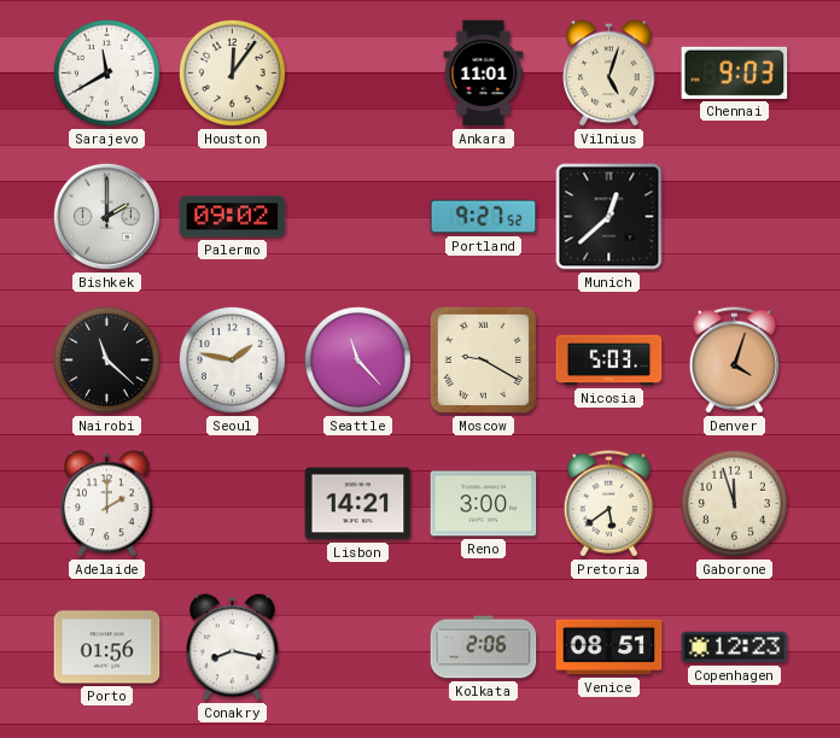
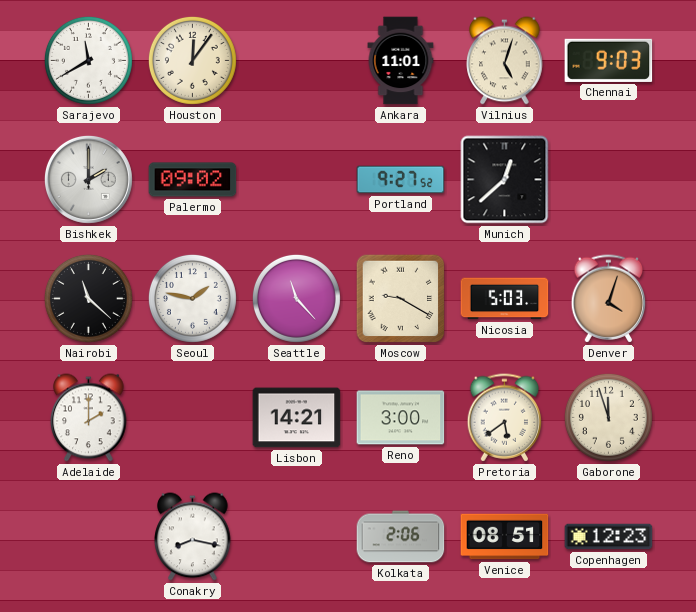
Porto: 01:56 -> none
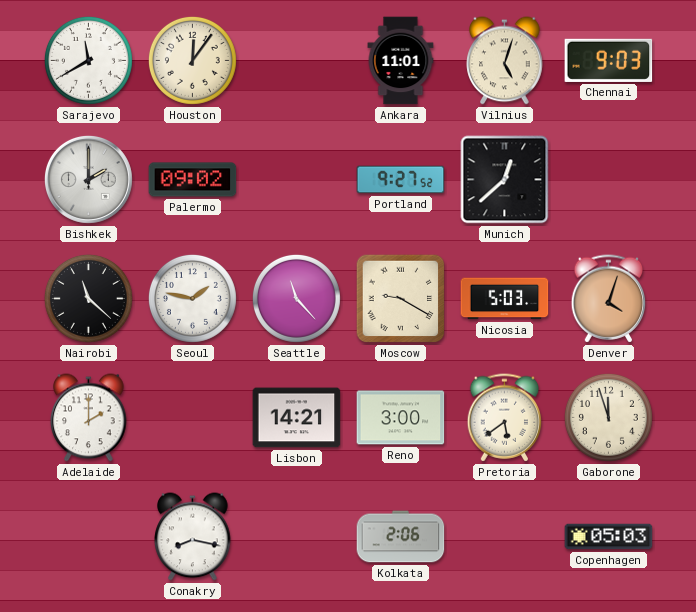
Venice: 08:51 -> none
Copenhagen: 12:23 -> 05:03
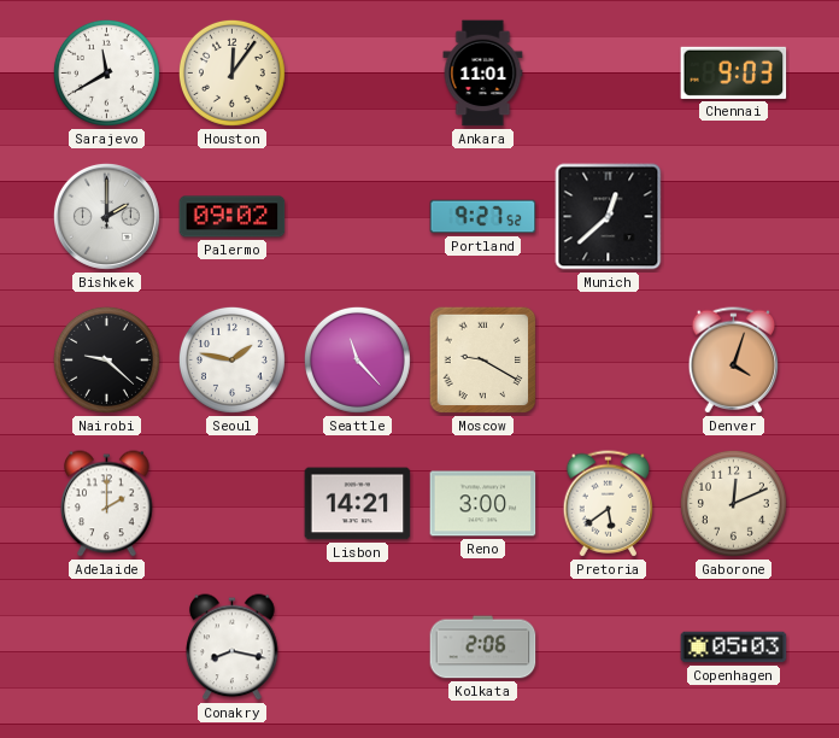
Vilnius: 5:03 -> none
Nairobi: 11:22 -> 9:22
Nicosia: 5:03 -> none
Gaborone: 11:57 -> 12:11
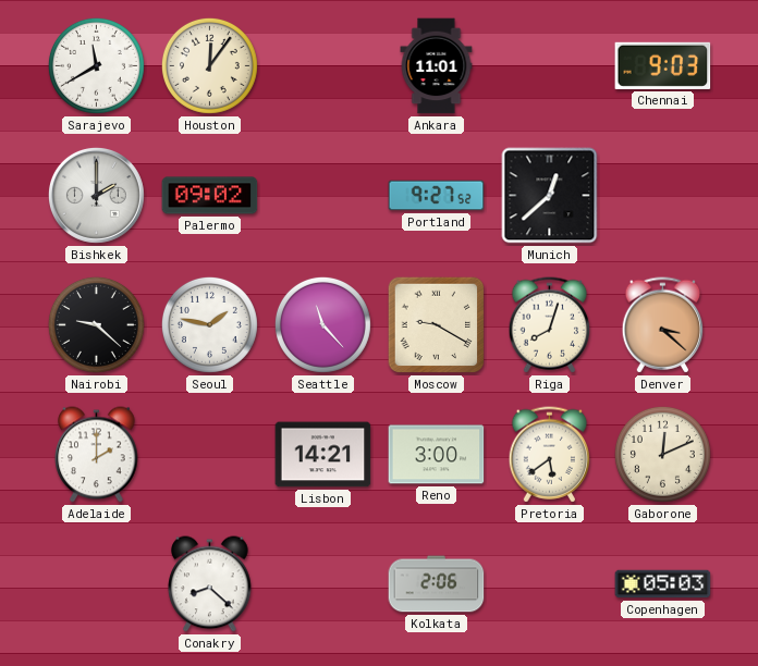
Riga: none -> 8:03
Denver: 4:03 -> 3:22
Conakry: 8:17 -> 8:22
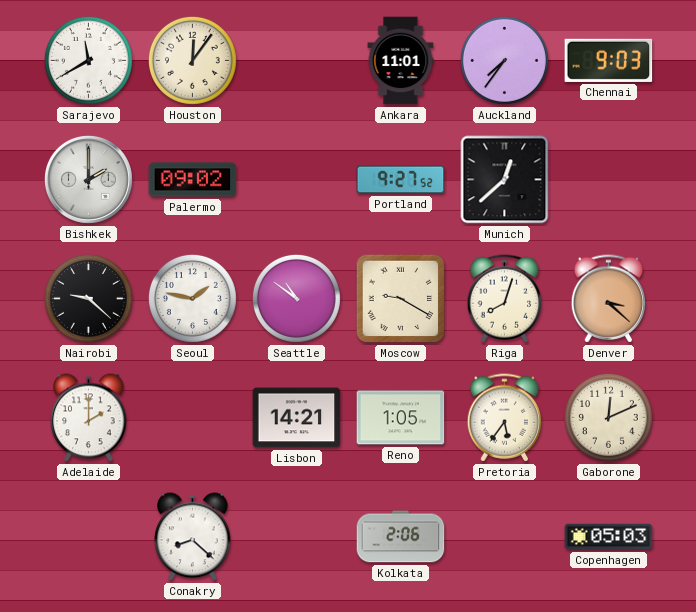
Auckland: none -> 7:36
Seattle: 11:23 -> 10:51
Reno: 3:00 -> 1:05
Pretoria: 5:39 -> 5:36
